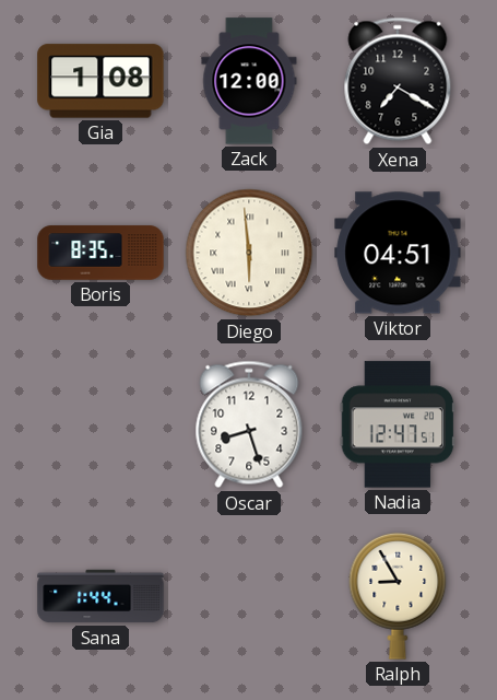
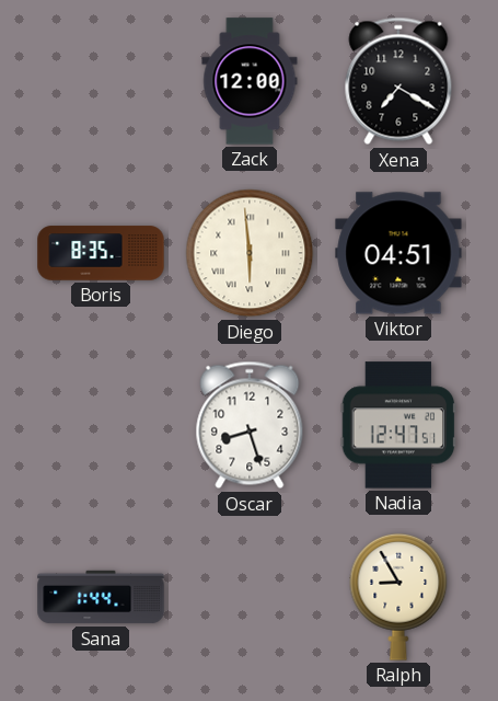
Gia: 1:08 -> none
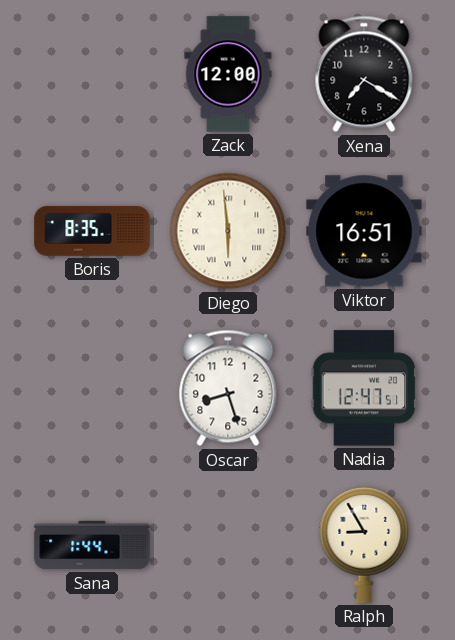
Viktor: 04:51 -> 16:51
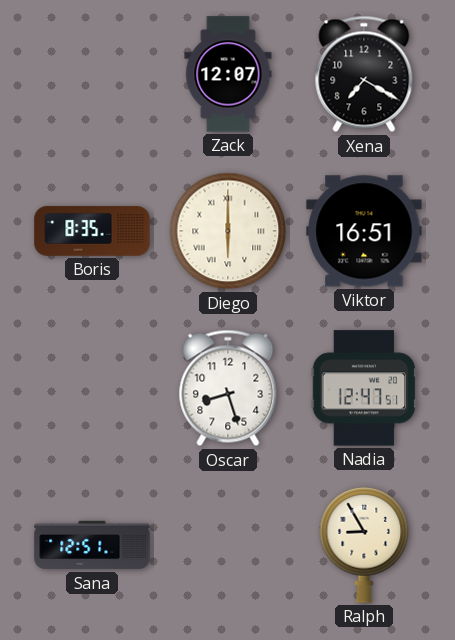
Zack: 12:00 -> 12:07
Diego: 5:59 -> 6:00
Sana: 1:44 -> 12:51
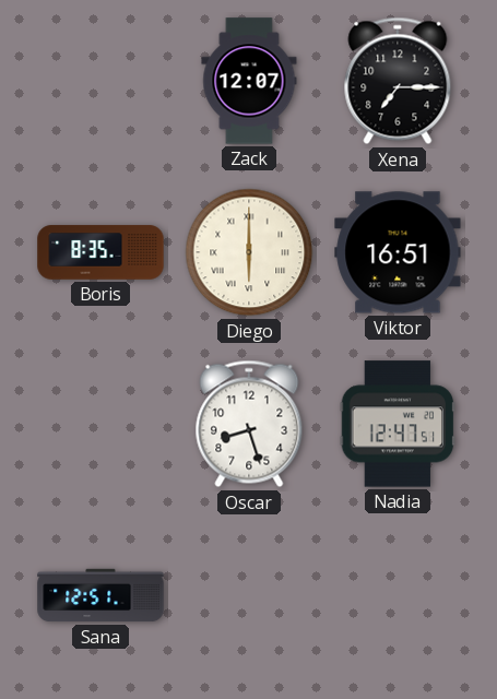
Xena: 7:20 -> 7:15
Ralph: 8:55 -> none
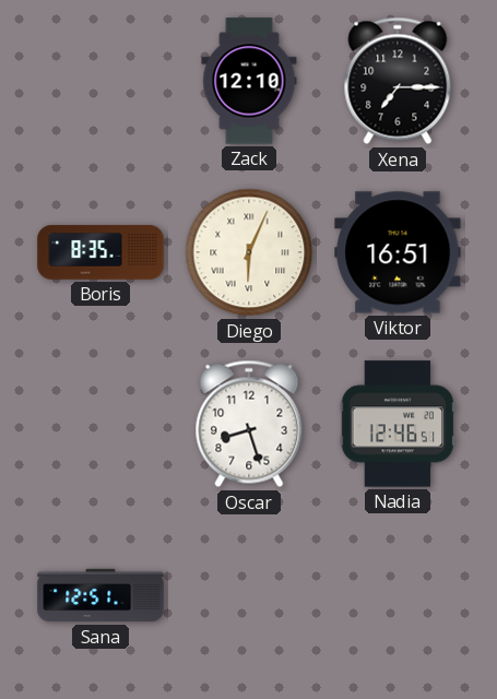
Zack: 12:07 -> 12:10
Diego: 6:00 -> 6:04
Nadia: 12:47 -> 12:46
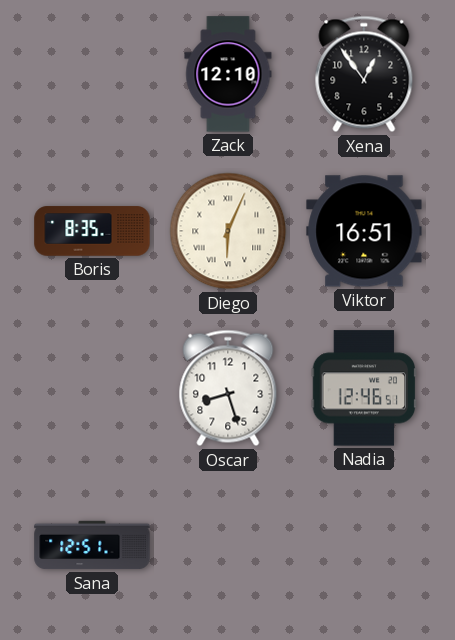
Xena: 7:15 -> 12:54
